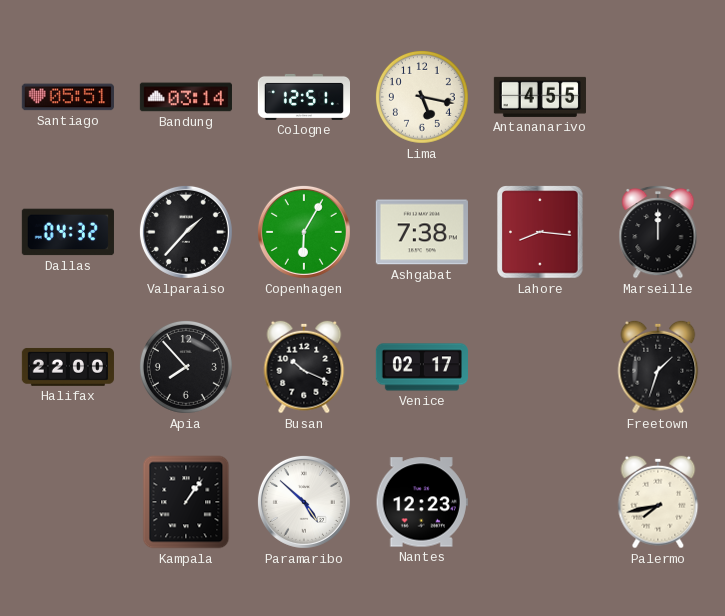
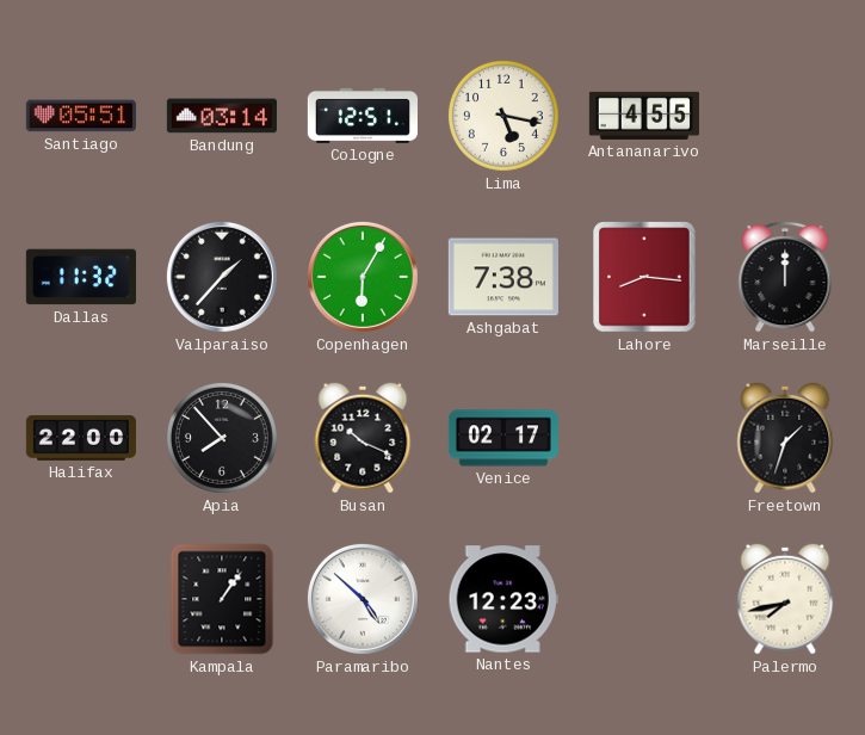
Dallas: 04:32 -> 11:32
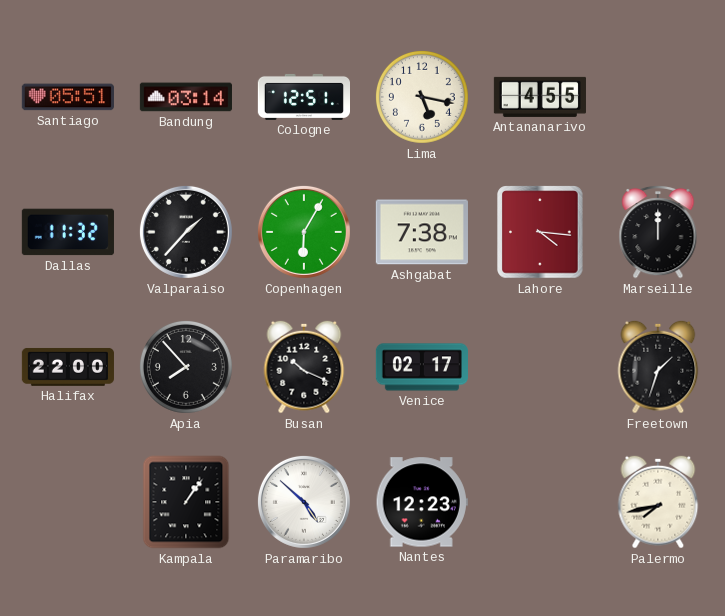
Lahore: 8:16 -> 4:16
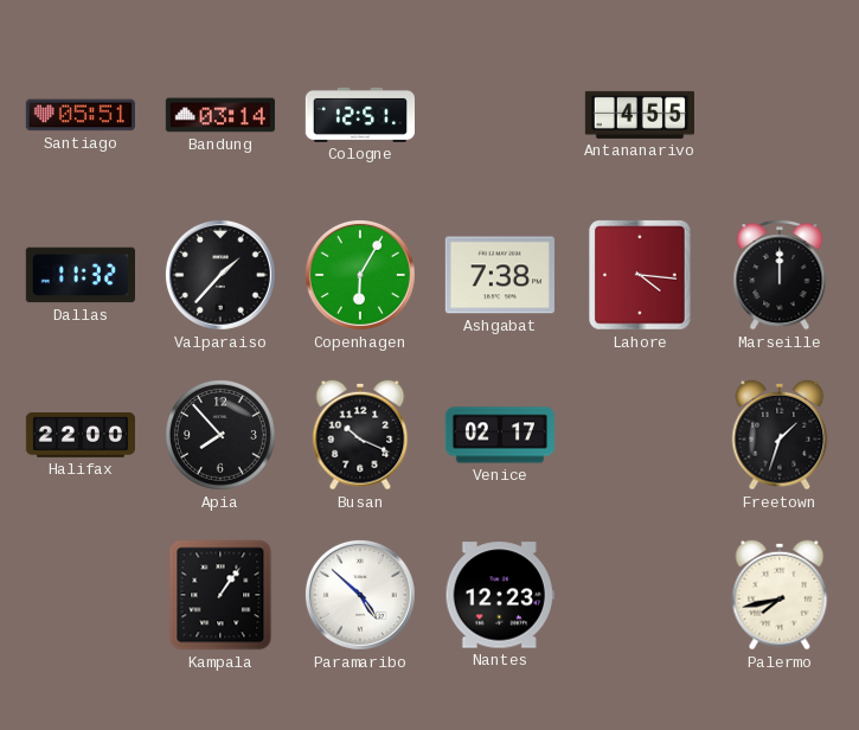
Lima: 5:17 -> none
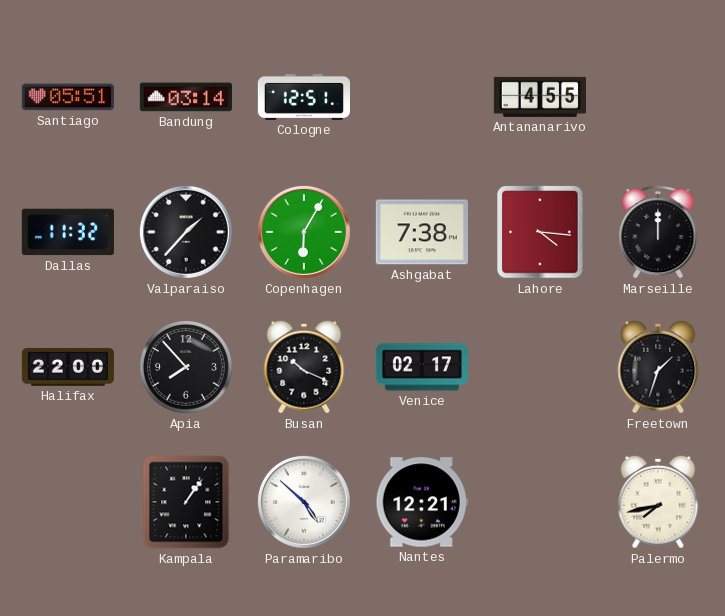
Nantes: 12:23 -> 12:21
